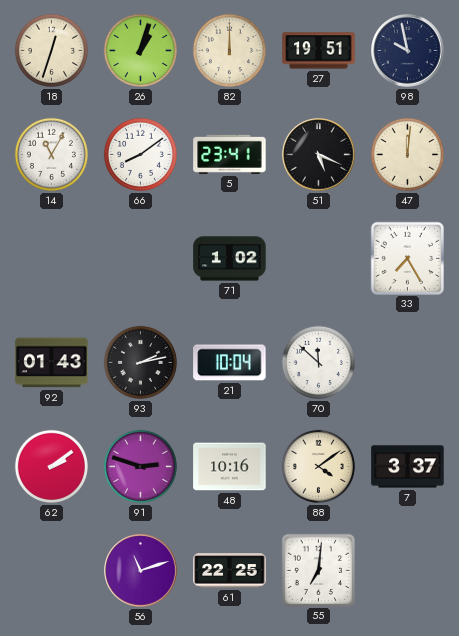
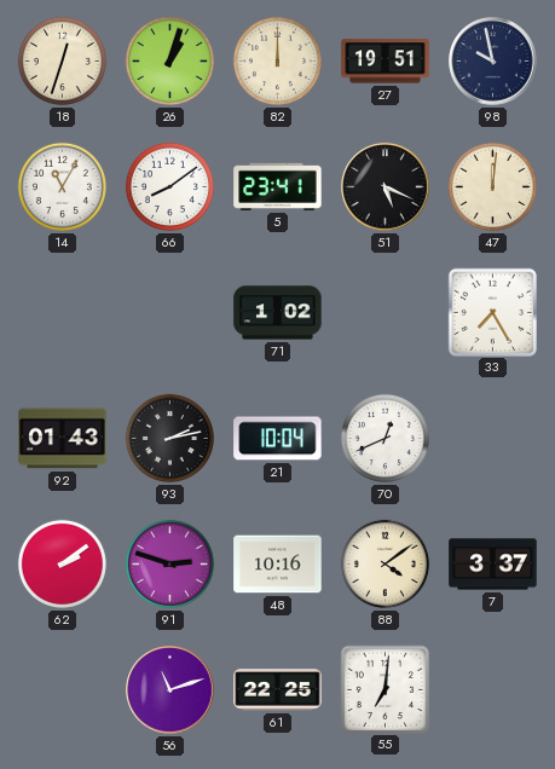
70: 11:52 -> 12:41
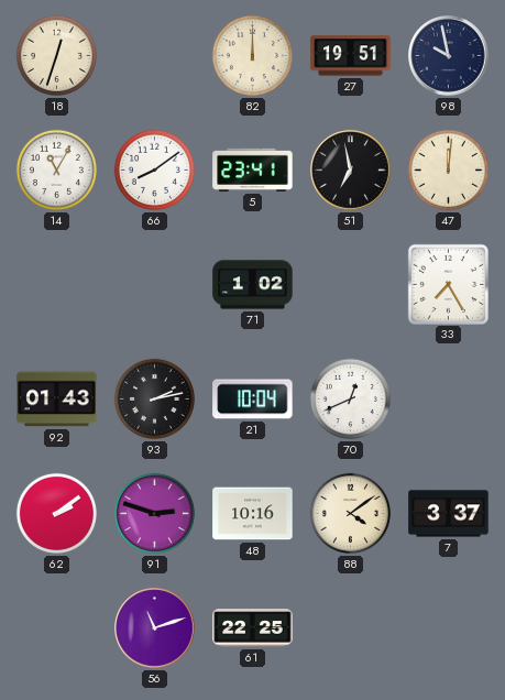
26: 1:03 -> none
51: 5:19 -> 6:58
55: 7:01 -> none
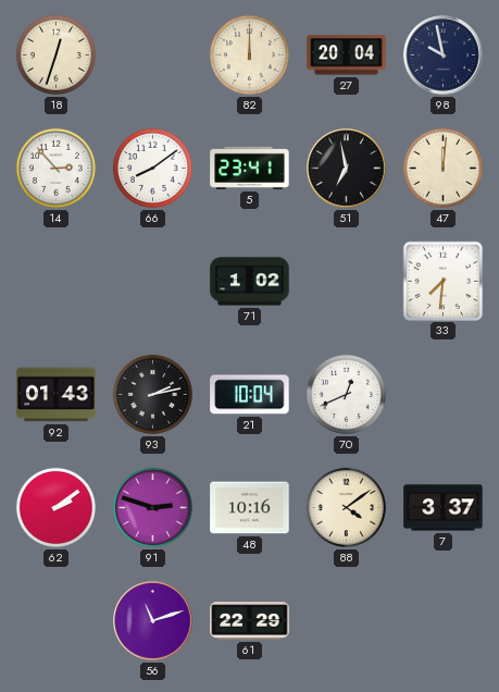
27: 19:51 -> 20:04
14: 11:05 -> 2:53
33: 7:25 -> 7:31
61: 22:25 -> 22:29
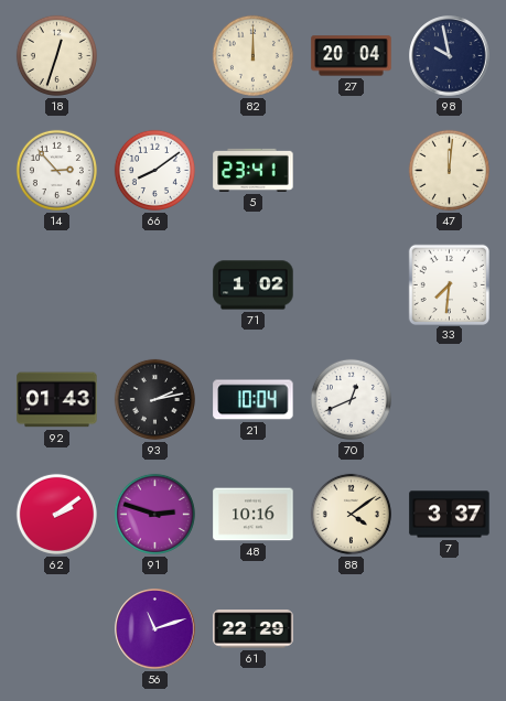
51: 6:58 -> none
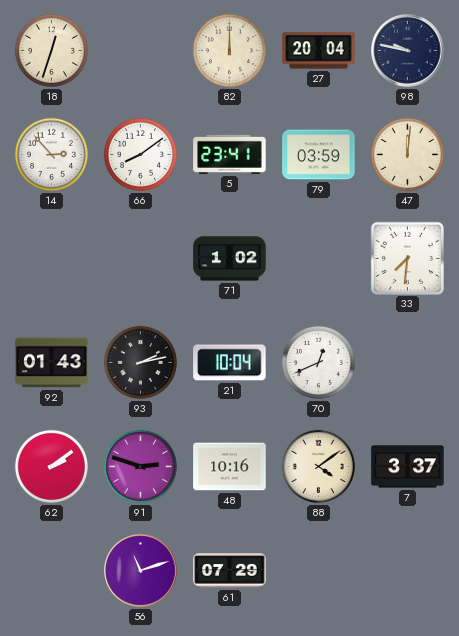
98: 9:58 -> 9:47
79: none -> 03:59
61: 22:29 -> 07:29
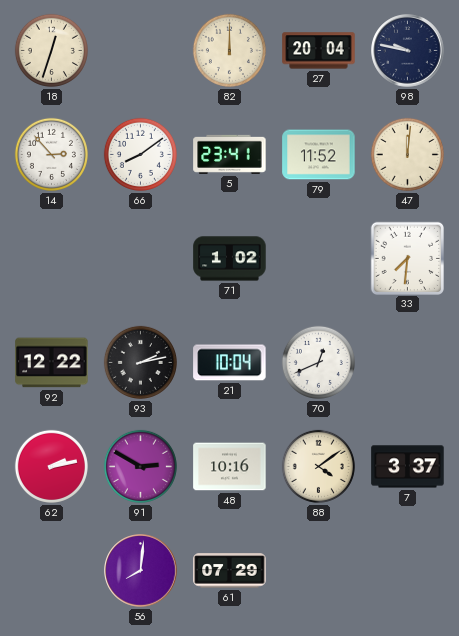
79: 03:59 -> 11:52
92: 01:43 -> 12:22
62: 2:09 -> 2:13
91: 2:48 -> 2:50
56: 11:12 -> 8:01
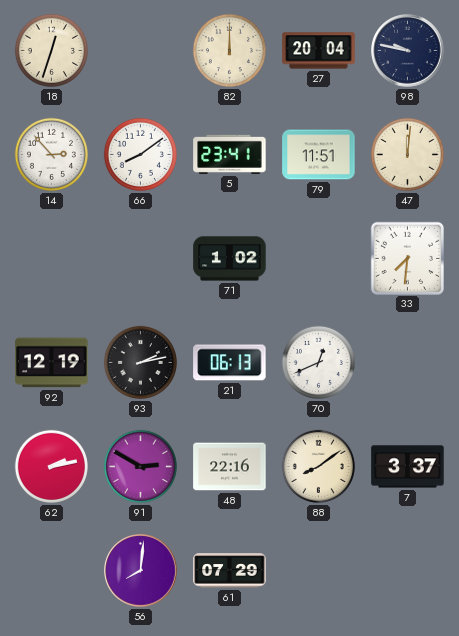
79: 11:52 -> 11:51
92: 12:22 -> 12:19
21: 10:04 -> 06:13
48: 10:16 -> 22:16
88: 4:09 -> 8:09
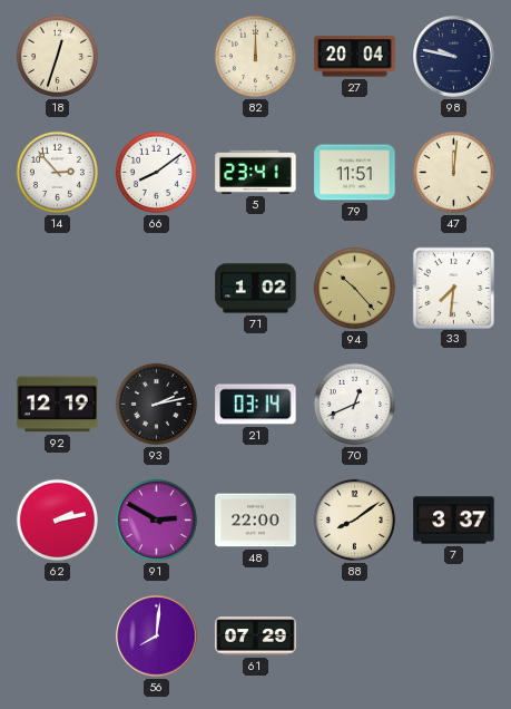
94: none -> 10:23
21: 06:13 -> 03:14
48: 22:16 -> 22:00
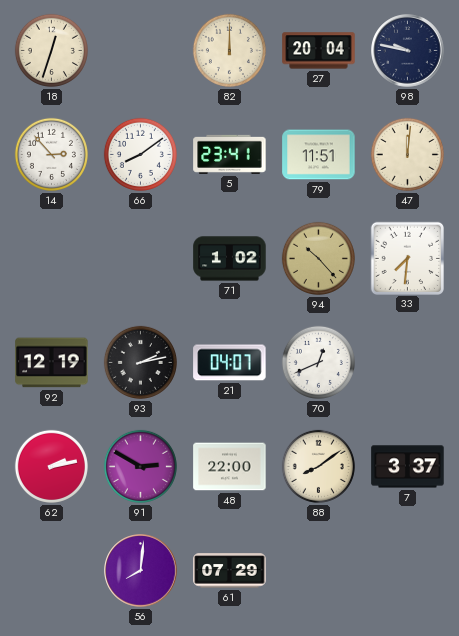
21: 03:14 -> 04:07
